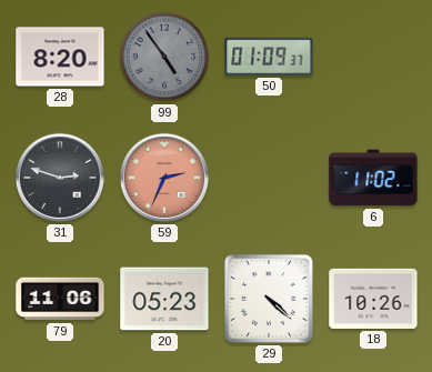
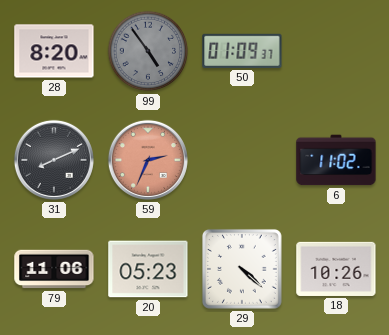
31: 2:48 -> 8:11
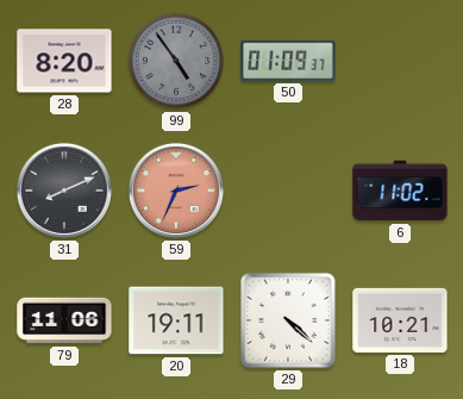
20: 05:23 -> 19:11
18: 10:26 -> 10:21
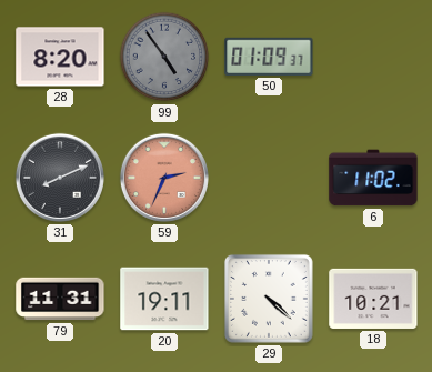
79: 11:06 -> 11:31
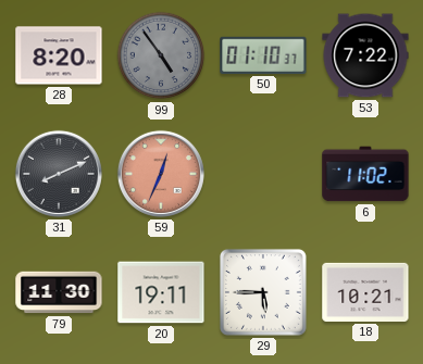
50: 01:09 -> 01:10
53: none -> 7:22
59: 2:34 -> 12:34
79: 11:31 -> 11:30
29: 4:22 -> 5:45
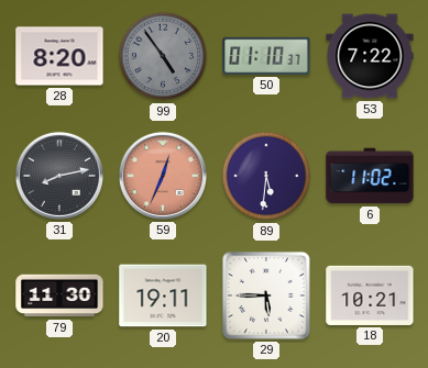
31: 8:11 -> 8:13
89: none -> 5:31
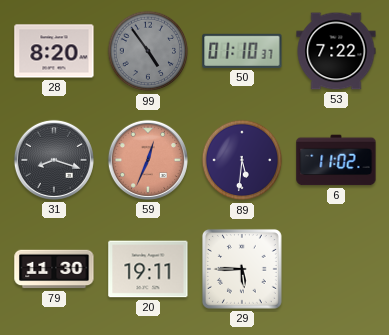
31: 8:13 -> 8:18
18: 10:21 -> none
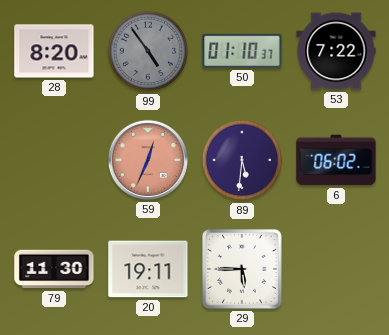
31: 8:18 -> none
6: 11:02 -> 06:02
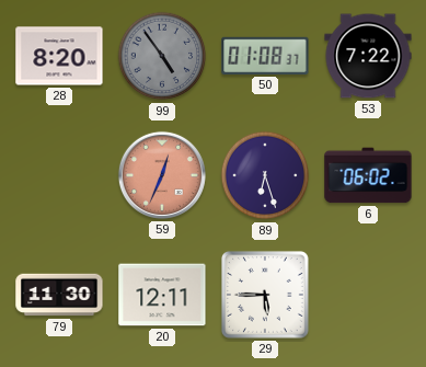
50: 01:10 -> 01:08
89: 5:31 -> 6:27
20: 19:11 -> 12:11
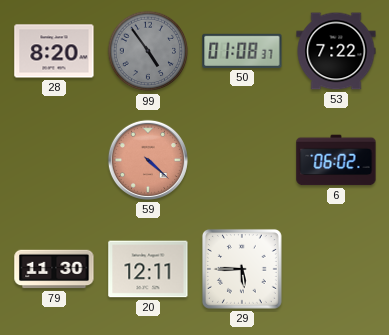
59: 12:34 -> 4:22
89: 6:27 -> none
